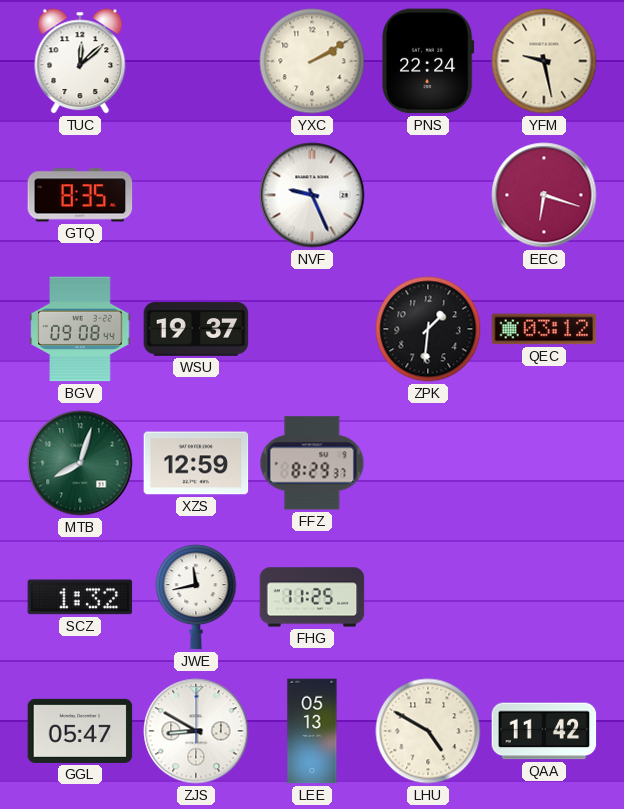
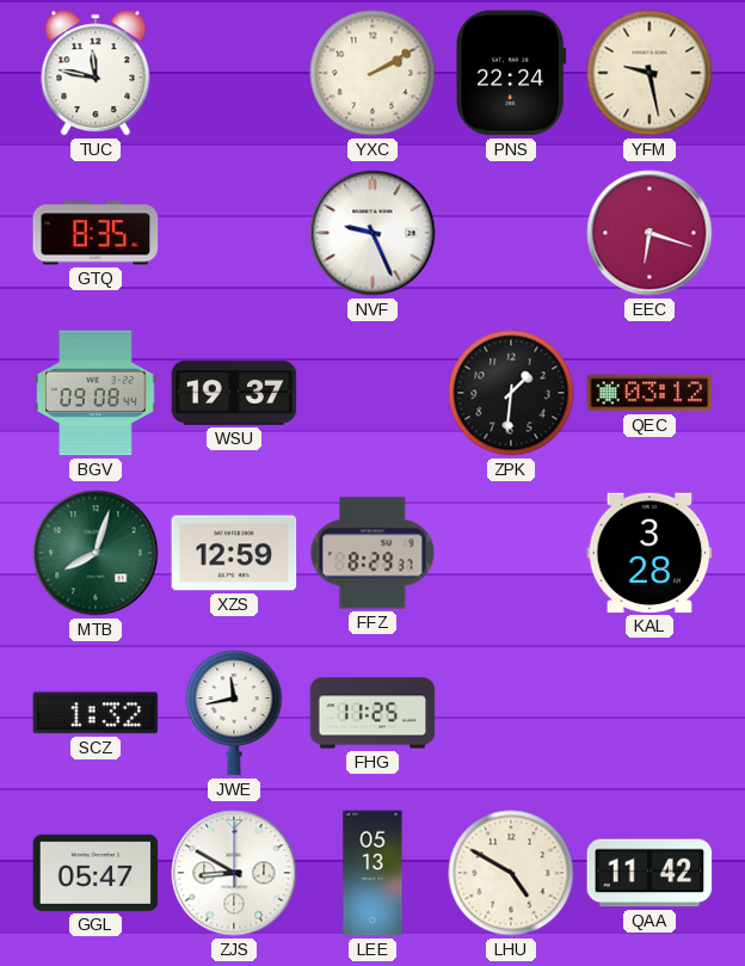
TUC: 12:08 -> 11:47
KAL: none -> 3:28
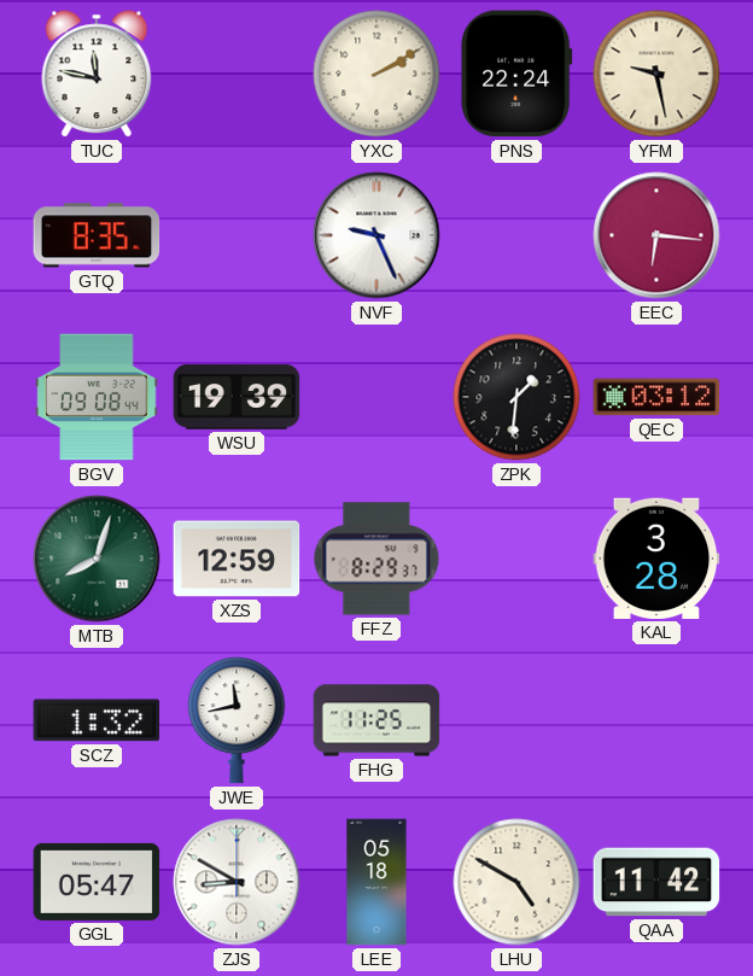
EEC: 6:18 -> 6:16
WSU: 19:37 -> 19:39
LEE: 05:13 -> 05:18
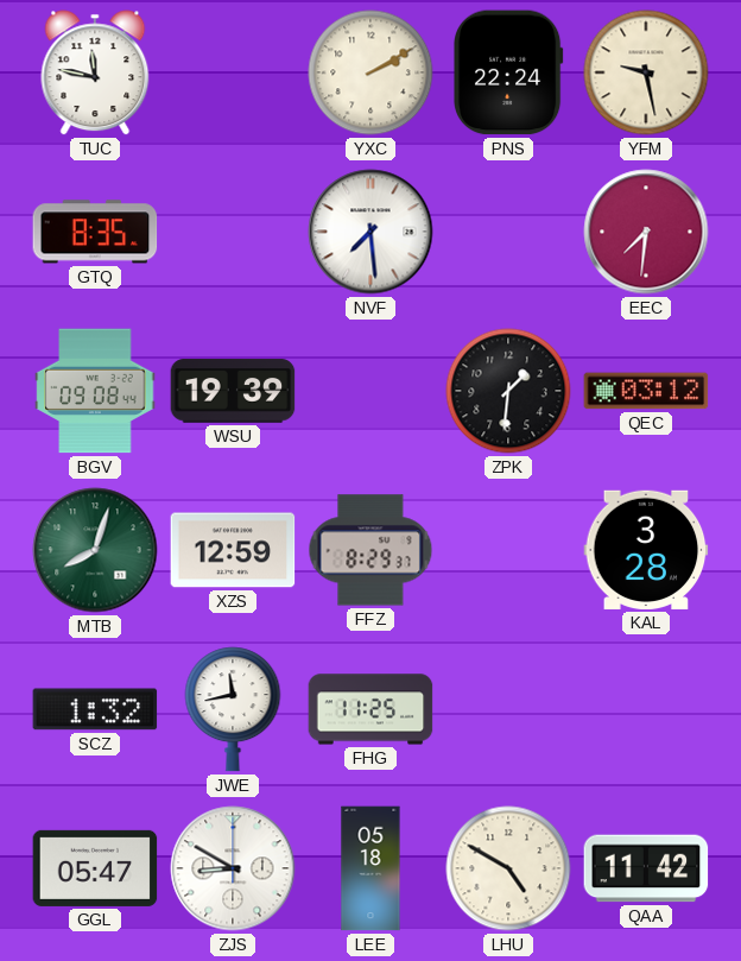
NVF: 9:26 -> 7:29
EEC: 6:16 -> 7:31
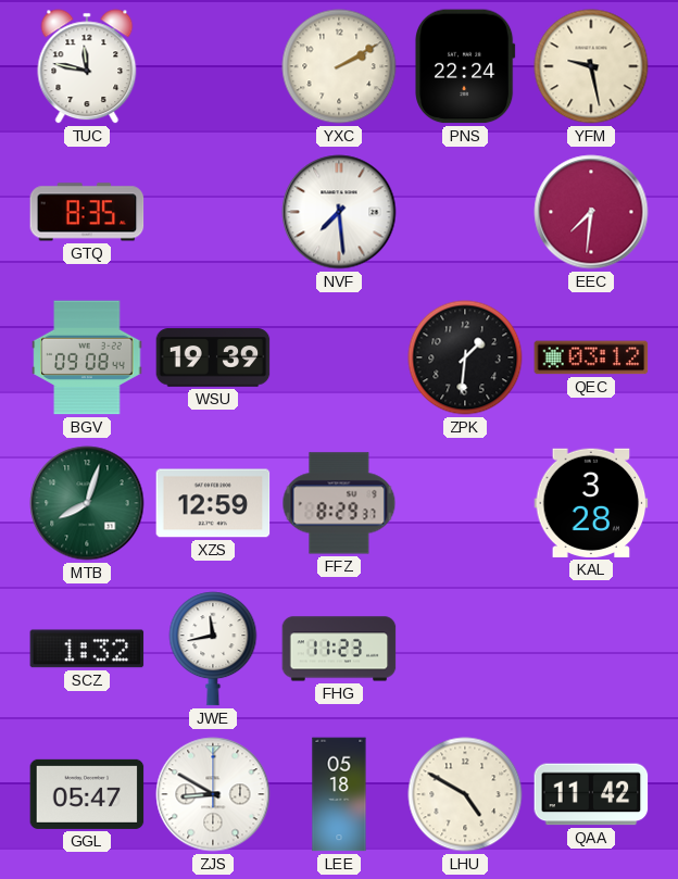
FHG: 11:25 -> 11:23
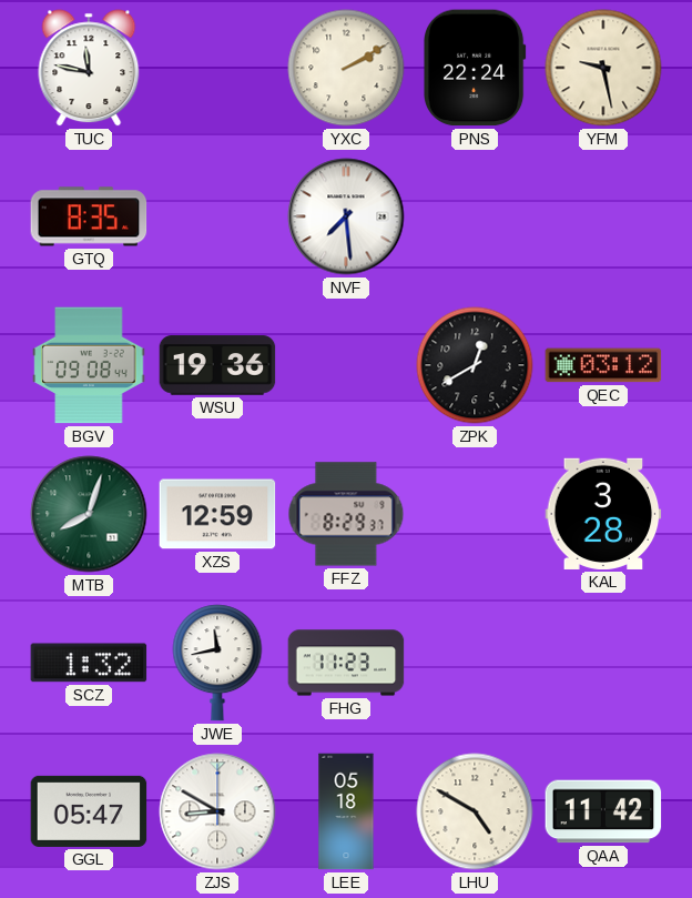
EEC: 7:31 -> none
WSU: 19:39 -> 19:36
ZPK: 1:31 -> 12:40
